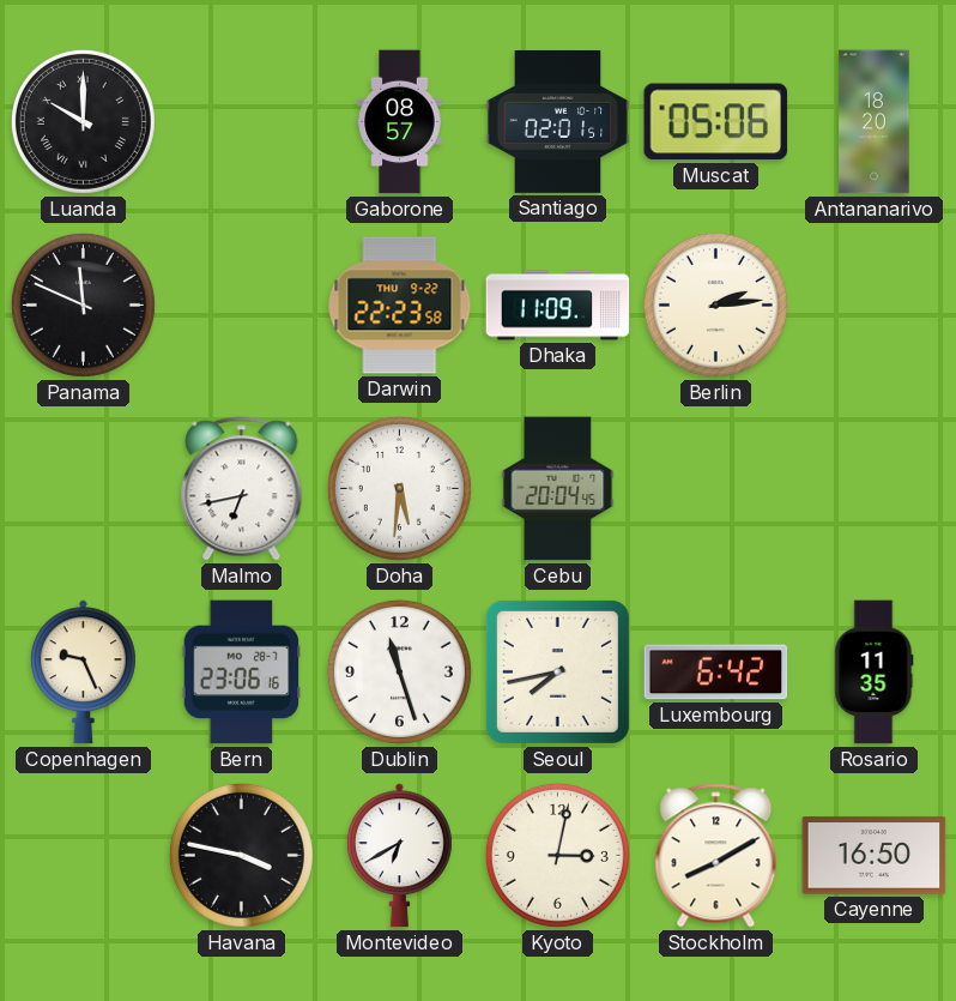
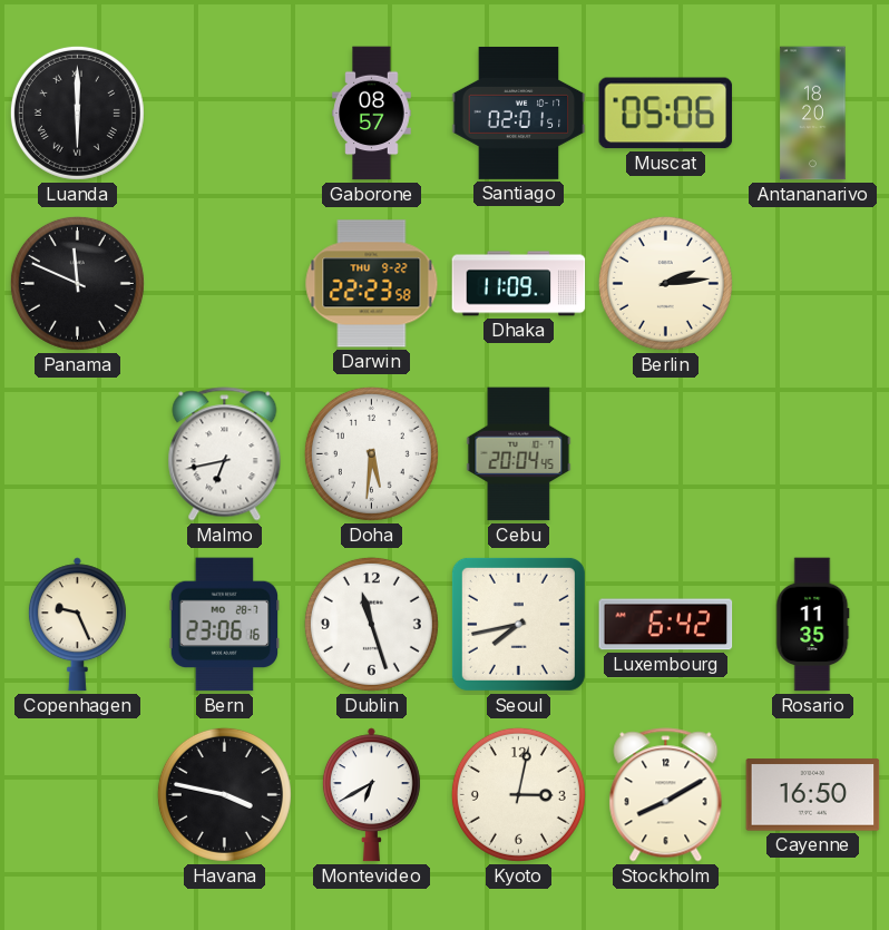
Luanda: 10:00 -> 6:00
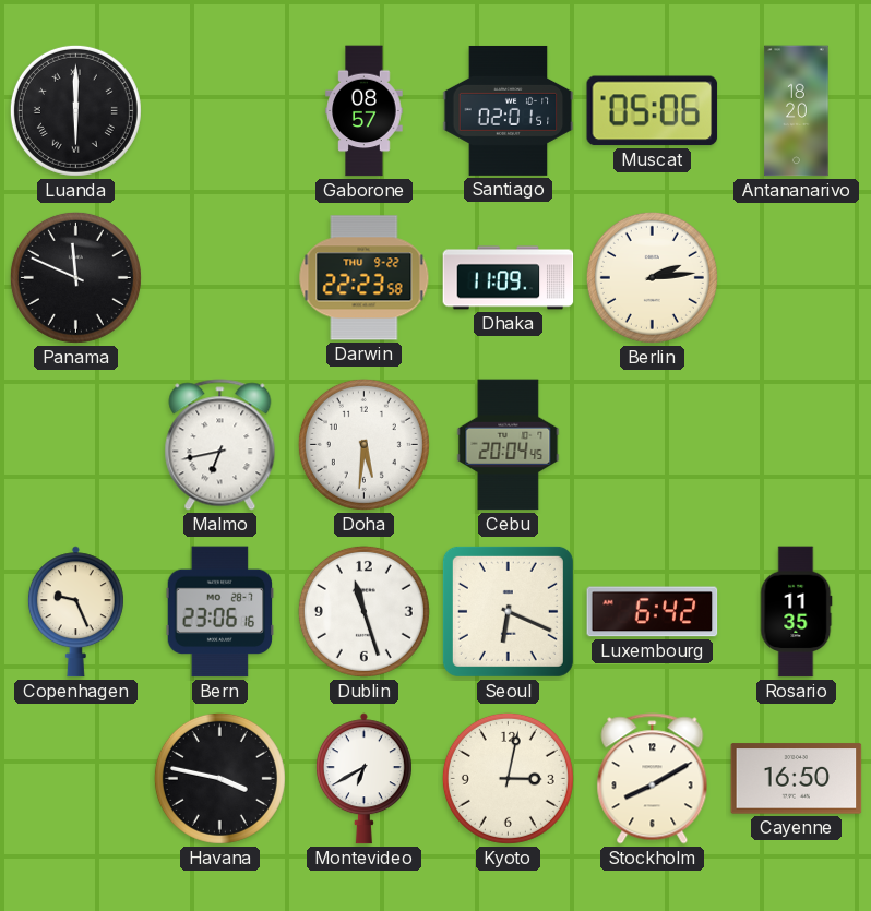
Seoul: 7:43 -> 6:19
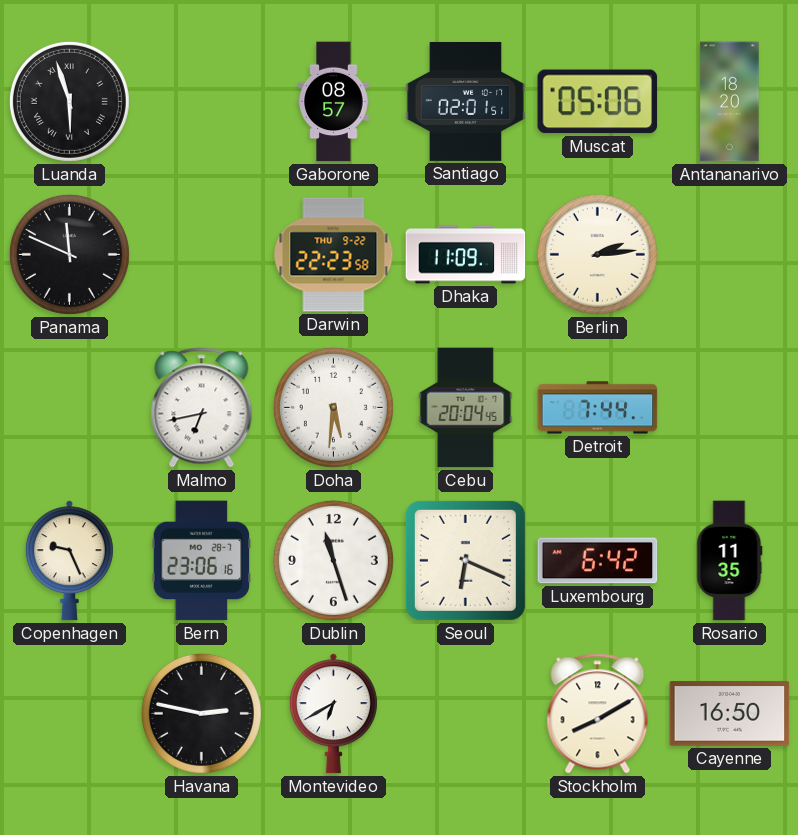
Luanda: 6:00 -> 5:57
Detroit: none -> 7:44
Havana: 3:47 -> 2:47
Kyoto: 3:02 -> none
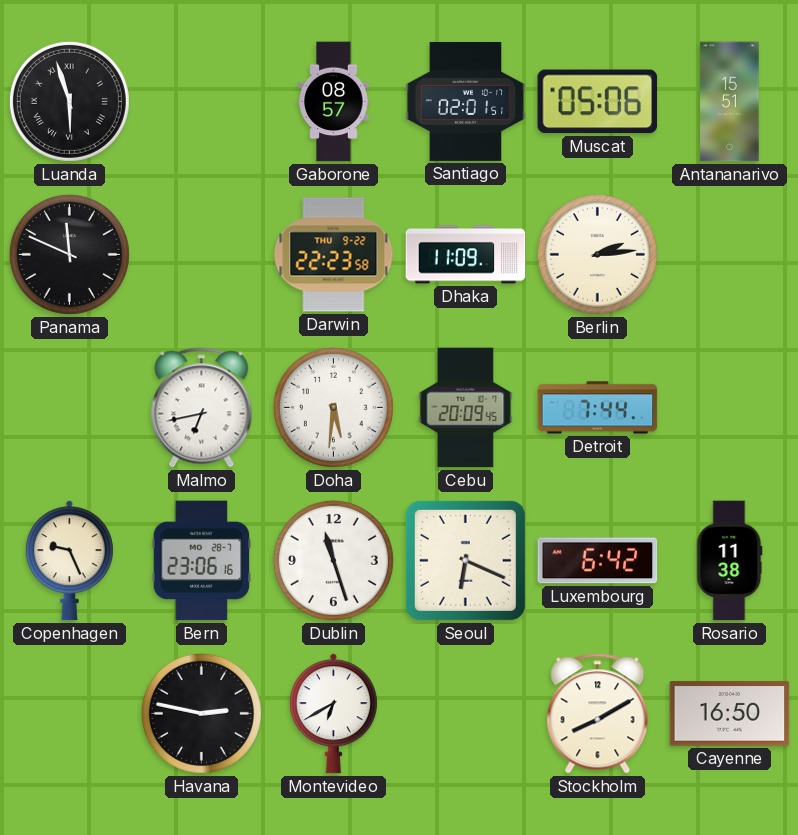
Antananarivo: 18:20 -> 15:51
Cebu: 20:04 -> 20:09
Rosario: 11:35 -> 11:38
